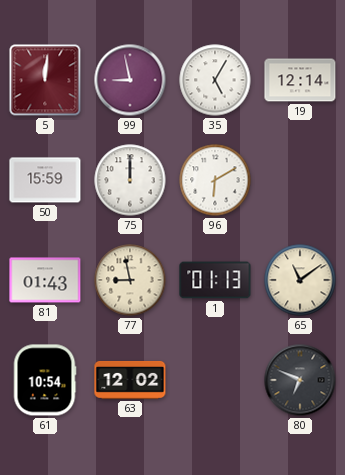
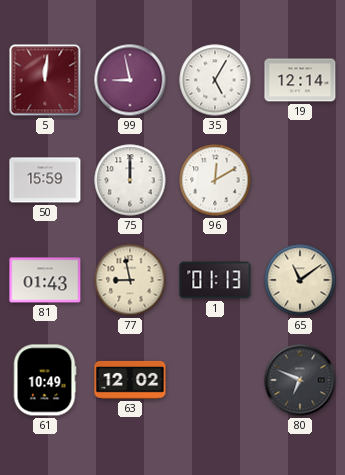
96: 6:10 -> 12:10
61: 10:54 -> 10:49
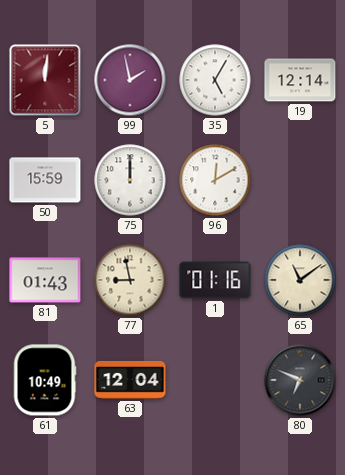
99: 8:58 -> 1:58
1: 01:13 -> 01:16
63: 12:02 -> 12:04
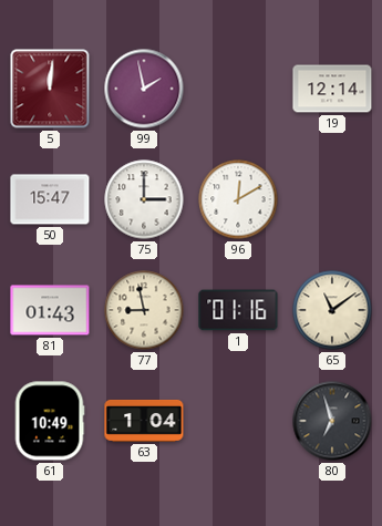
35: 5:05 -> none
50: 15:59 -> 15:47
75: 12:00 -> 3:00
63: 12:04 -> 1:04
80: 6:49 -> 6:57
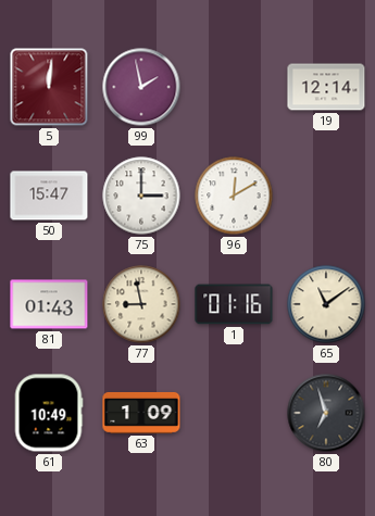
63: 1:04 -> 1:09
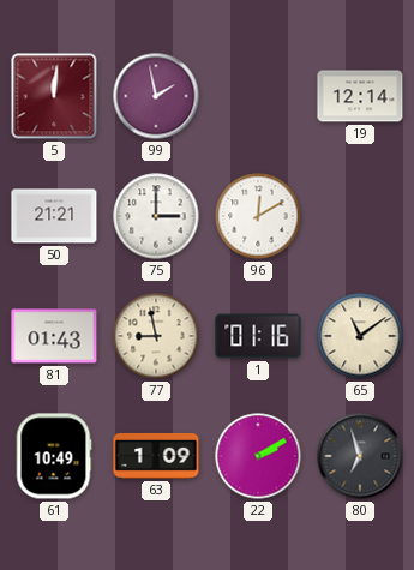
50: 15:47 -> 21:21
22: none -> 2:10
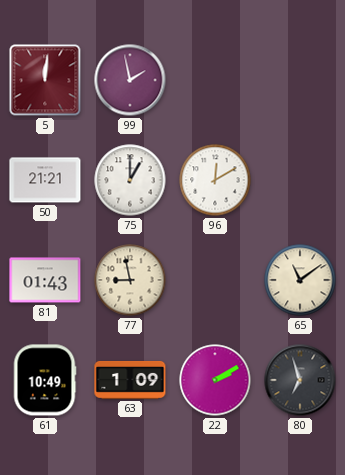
19: 12:14 -> none
75: 3:00 -> 1:00
1: 01:16 -> none
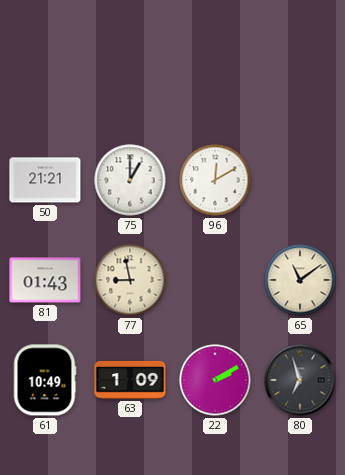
5: 12:01 -> none
99: 1:58 -> none
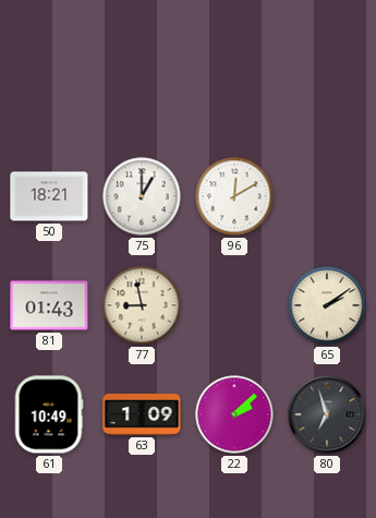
50: 21:21 -> 18:21
65: 11:09 -> 2:09
22: 2:10 -> 2:08
